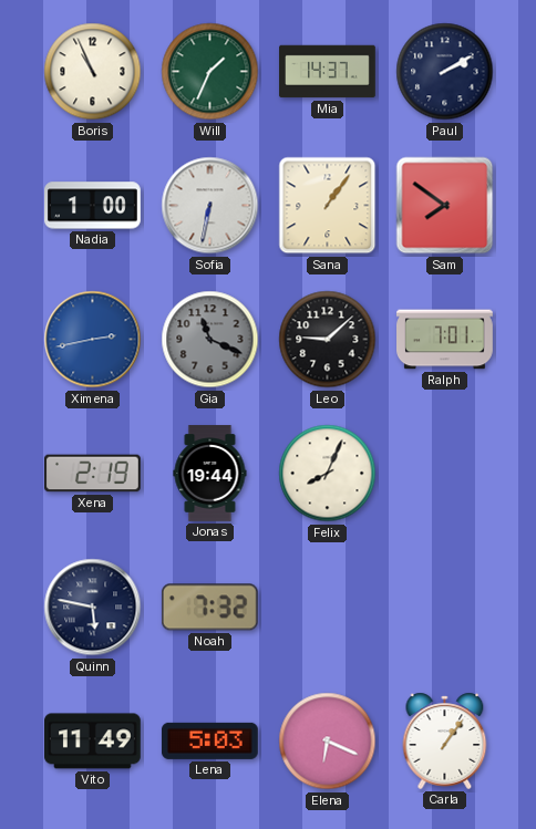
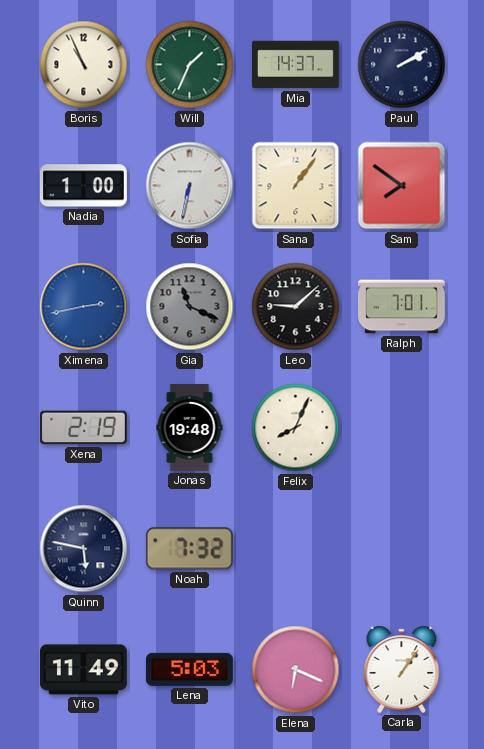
Jonas: 19:44 -> 19:48
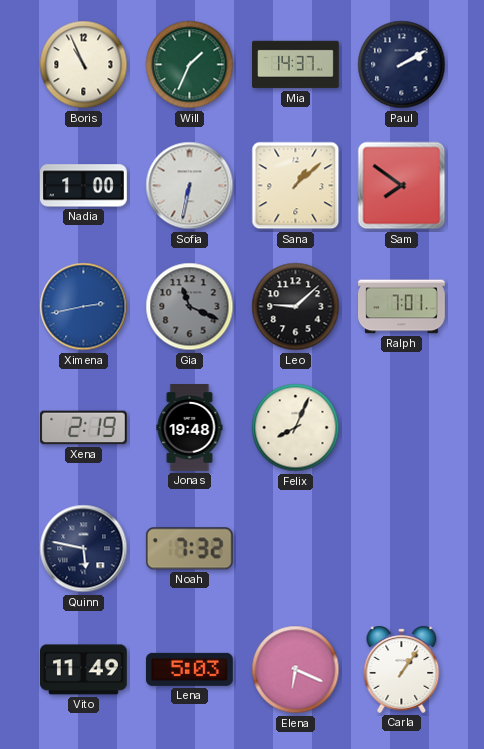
Sana: 1:06 -> 1:08
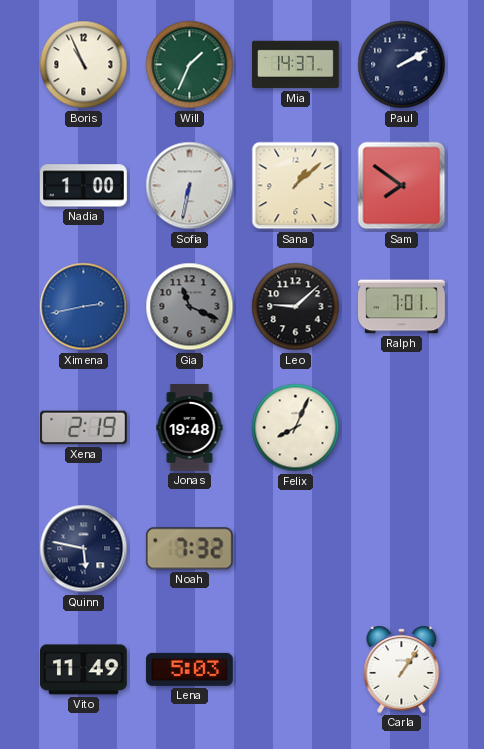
Elena: 6:19 -> none
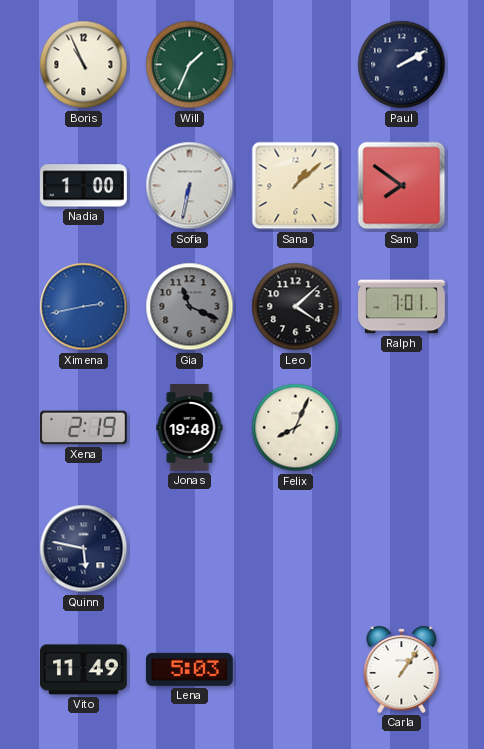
Mia: 14:37 -> none
Leo: 9:08 -> 4:08
Noah: 7:32 -> none
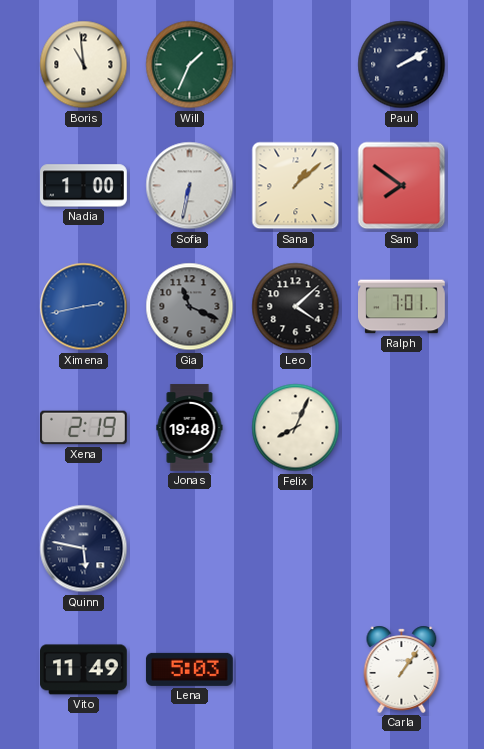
Boris: 10:56 -> 10:59
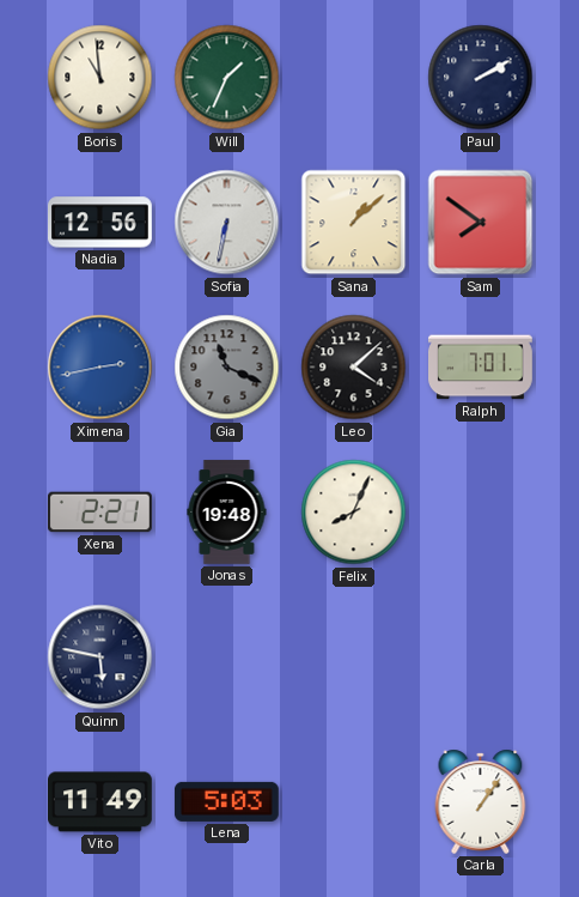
Nadia: 1:00 -> 12:56
Xena: 2:19 -> 2:21
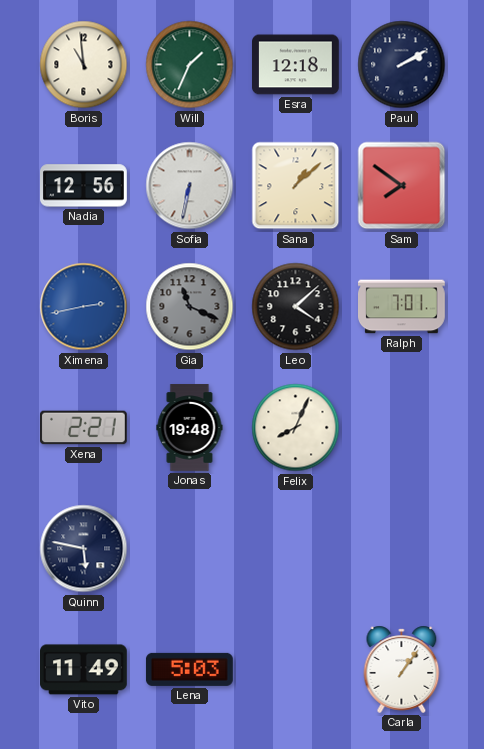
Esra: none -> 12:18
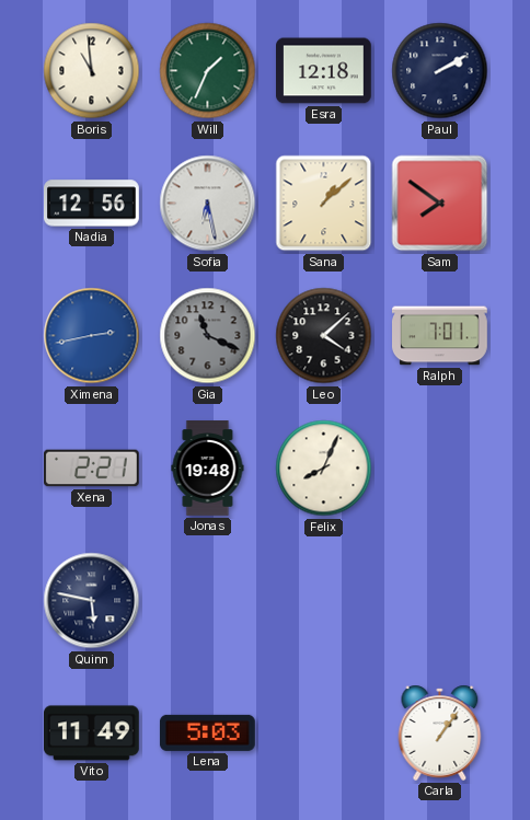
Sofia: 6:32 -> 6:28
